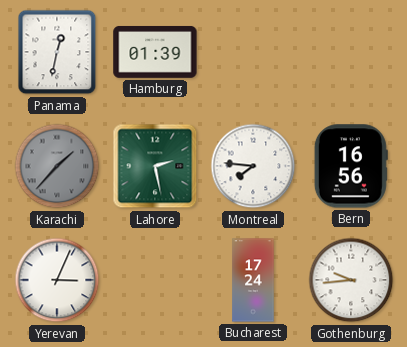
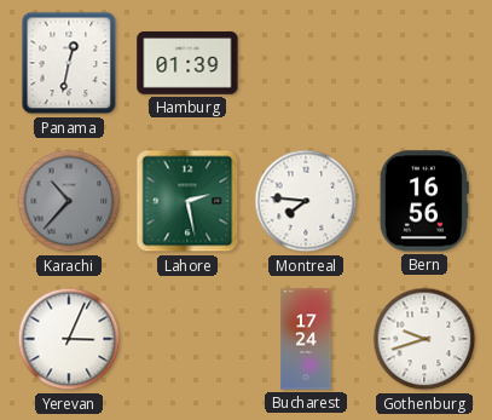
Karachi: 1:37 -> 10:37
Gothenburg: 9:44 -> 9:42
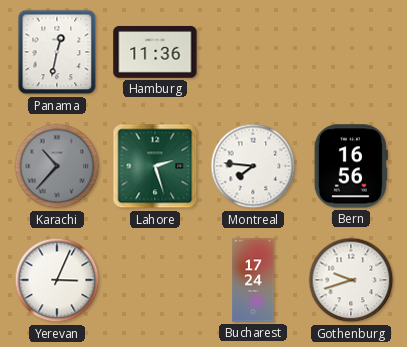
Hamburg: 01:39 -> 11:36
Lahore: 2:28 -> 2:27
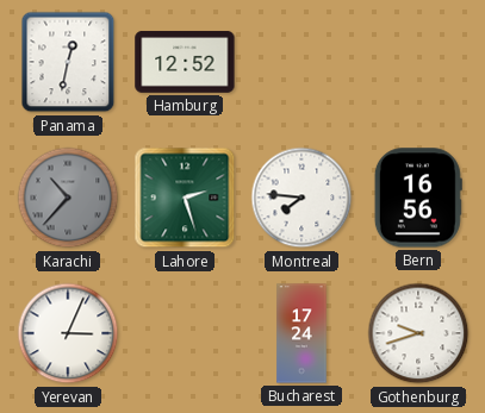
Hamburg: 11:36 -> 12:52
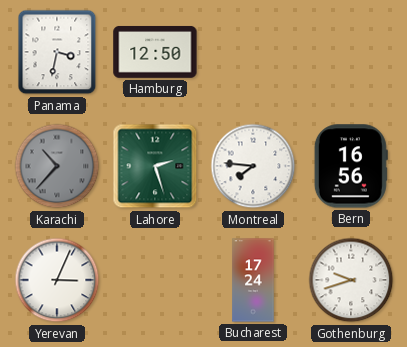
Panama: 12:32 -> 3:32
Hamburg: 12:52 -> 12:50
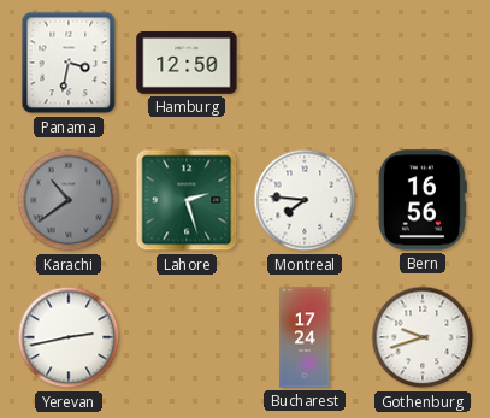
Karachi: 10:37 -> 10:39
Yerevan: 3:04 -> 2:43
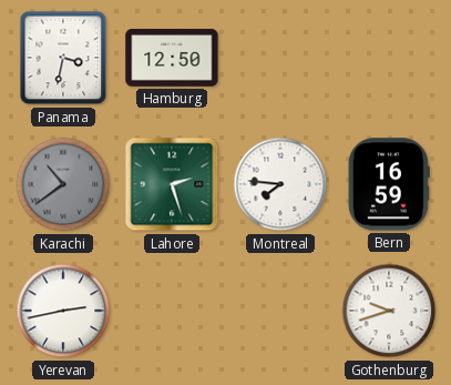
Bern: 16:56 -> 16:59
Bucharest: 17:24 -> none
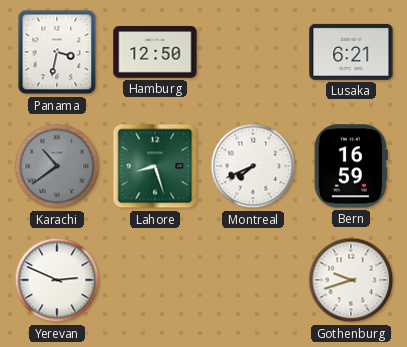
Lusaka: none -> 6:21
Lahore: 2:27 -> 8:27
Montreal: 7:46 -> 7:41
Yerevan: 2:43 -> 2:49
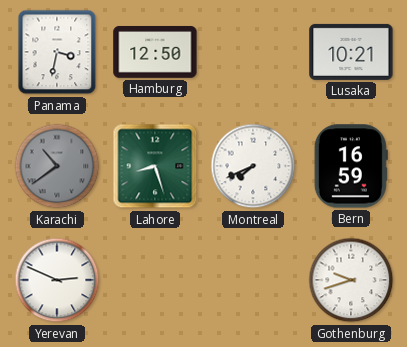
Lusaka: 6:21 -> 10:21
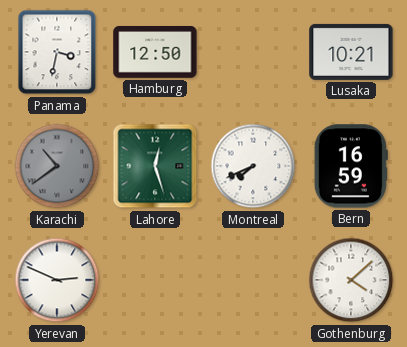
Lahore: 8:27 -> 12:27
Gothenburg: 9:42 -> 4:08
